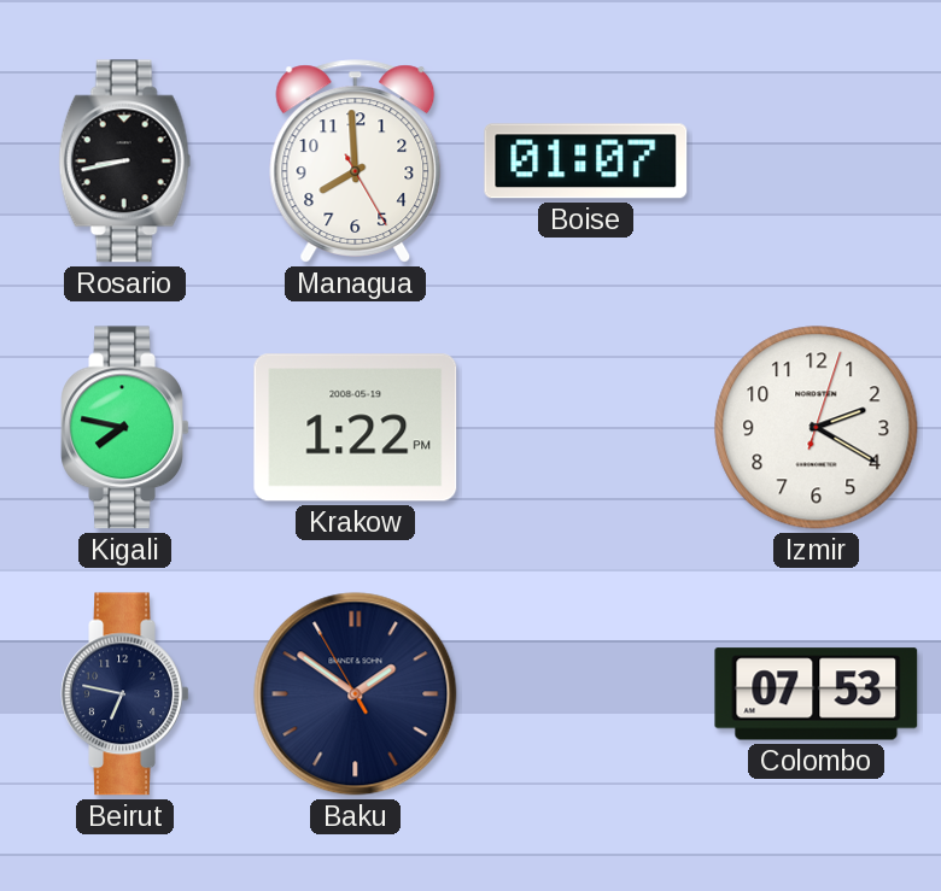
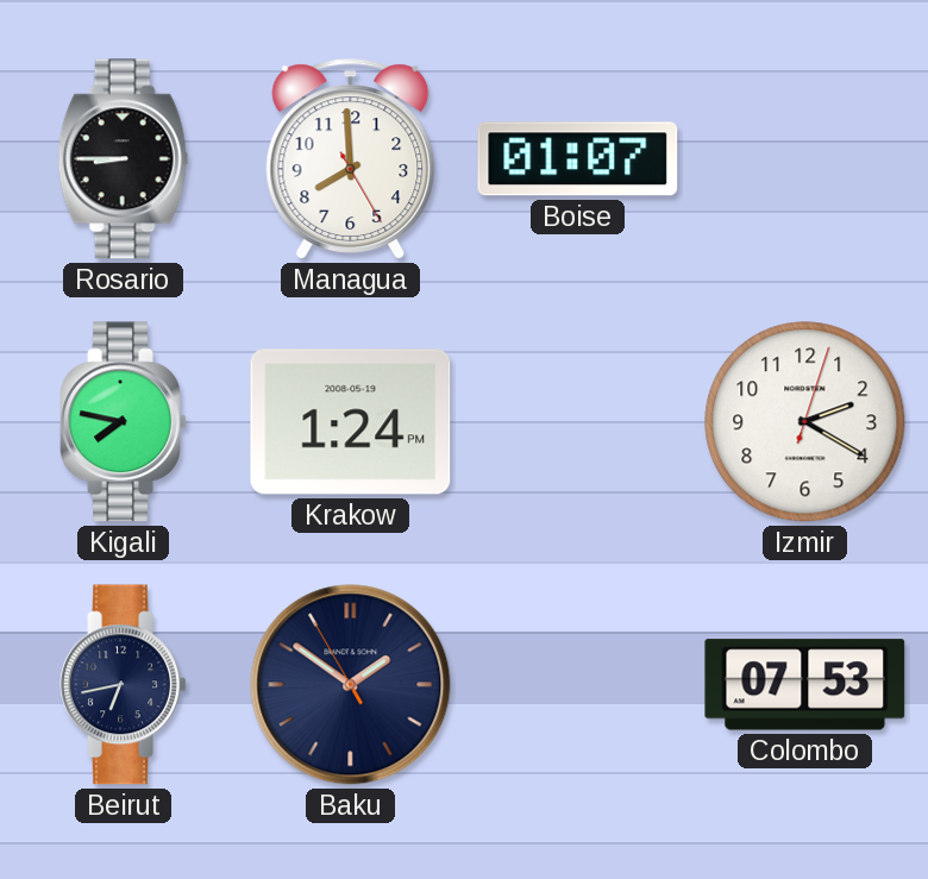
Rosario: 8:43 -> 8:45
Krakow: 1:22 -> 1:24
Beirut: 6:47 -> 6:43
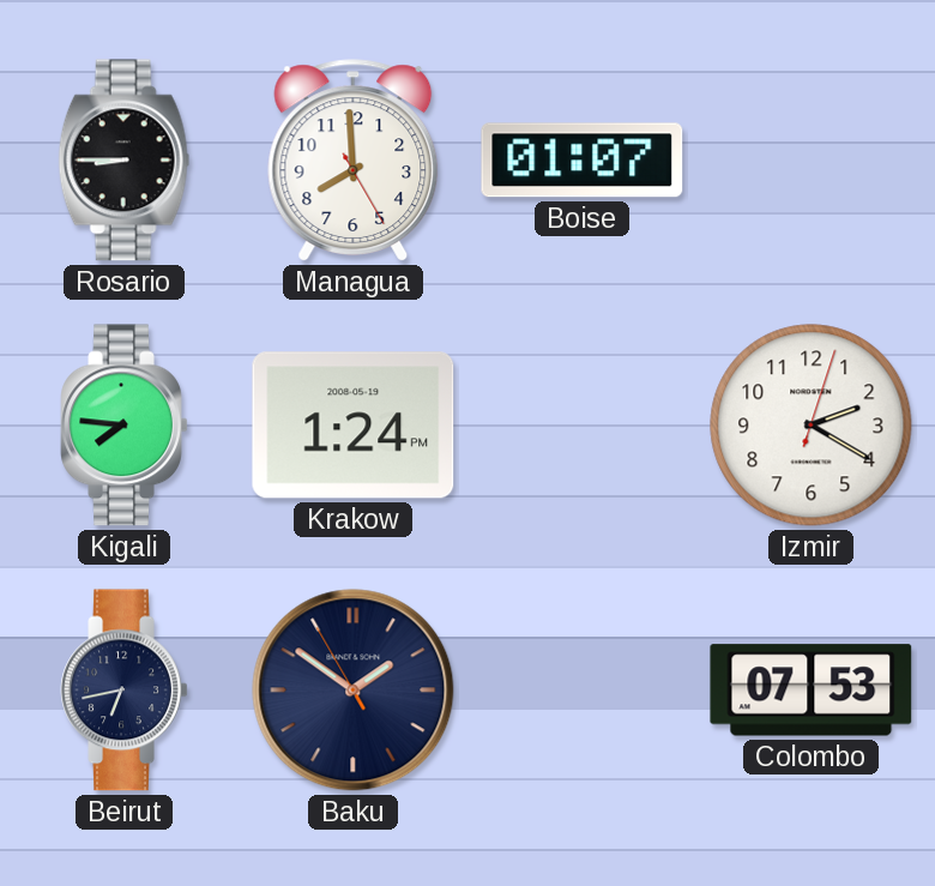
Kigali: 7:47 -> 7:46
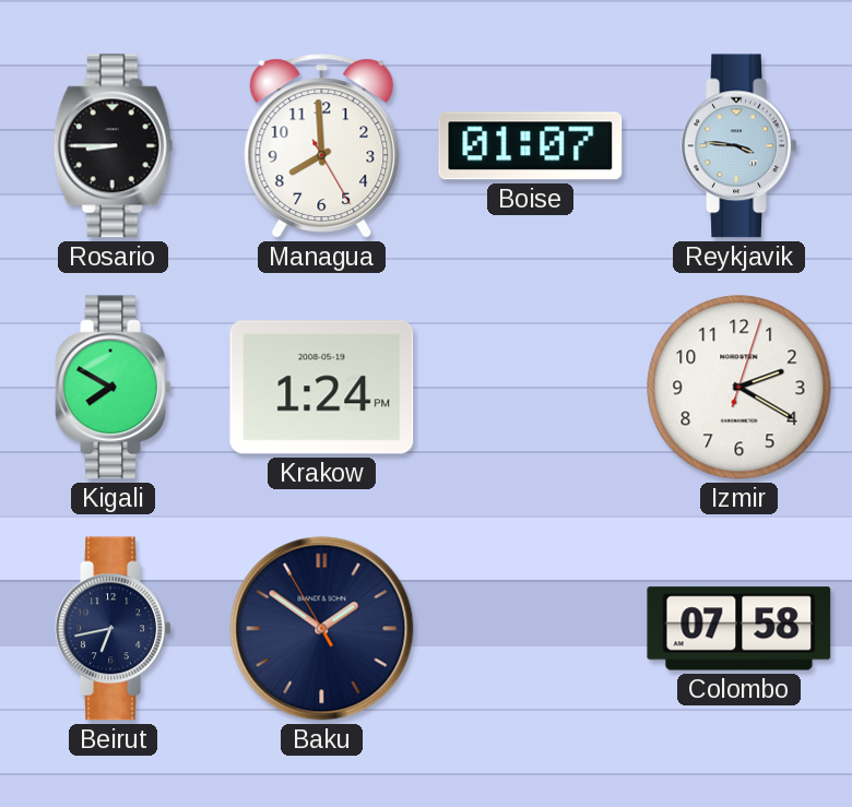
Reykjavik: none -> 3:46
Kigali: 7:46 -> 7:50
Colombo: 07:53 -> 07:58
